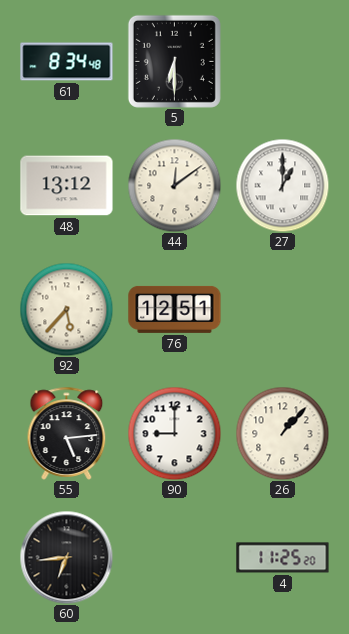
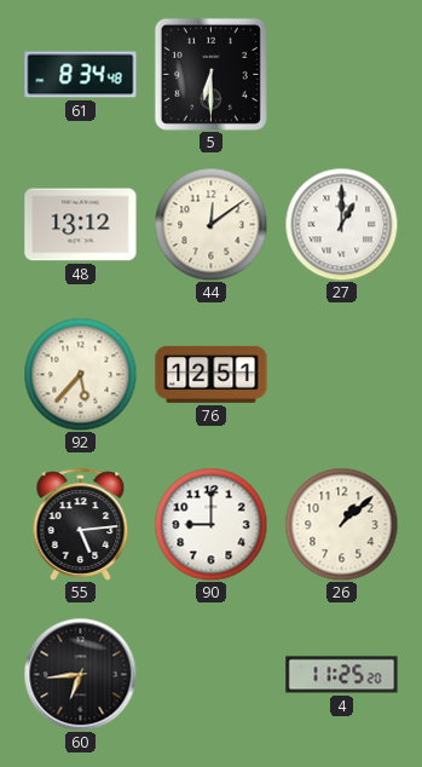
26: 1:07 -> 1:08
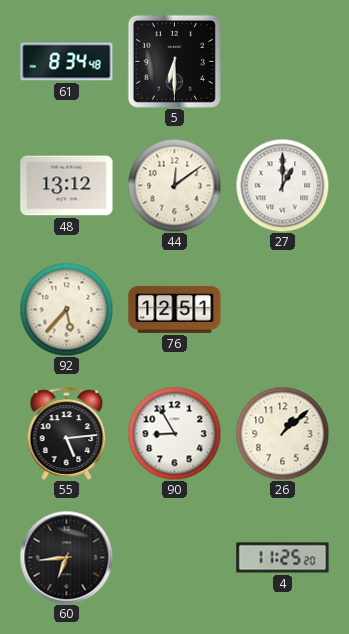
90: 9:00 -> 8:55
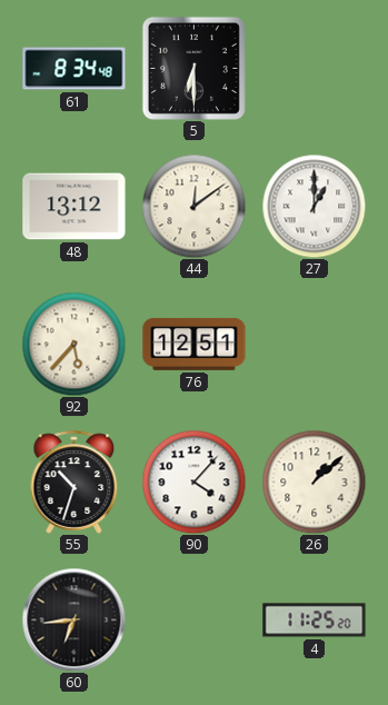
55: 5:14 -> 10:33
90: 8:55 -> 4:07
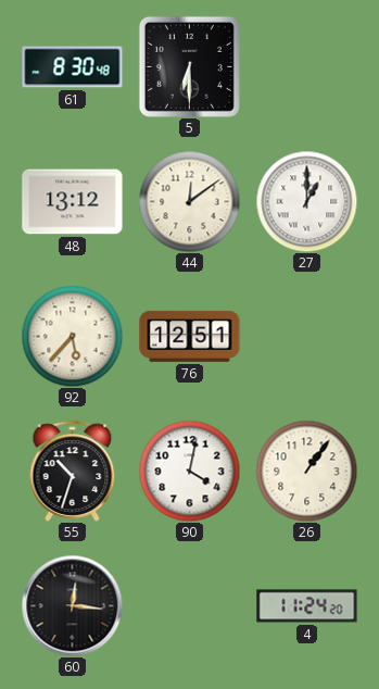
61: 8:34 -> 8:30
90: 4:07 -> 4:02
26: 1:08 -> 1:06
60: 6:44 -> 12:16
4: 11:25 -> 11:24
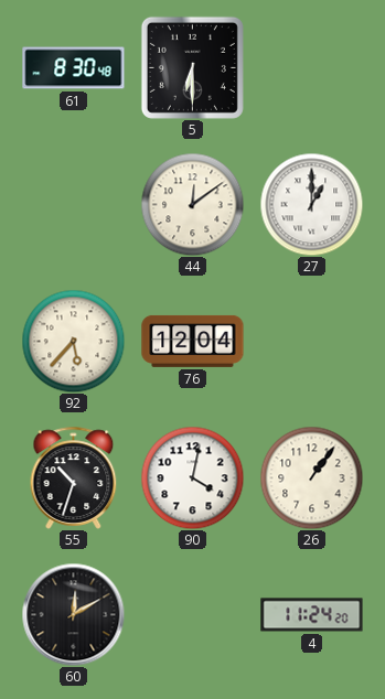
48: 13:12 -> none
76: 12:51 -> 12:04
60: 12:16 -> 12:10
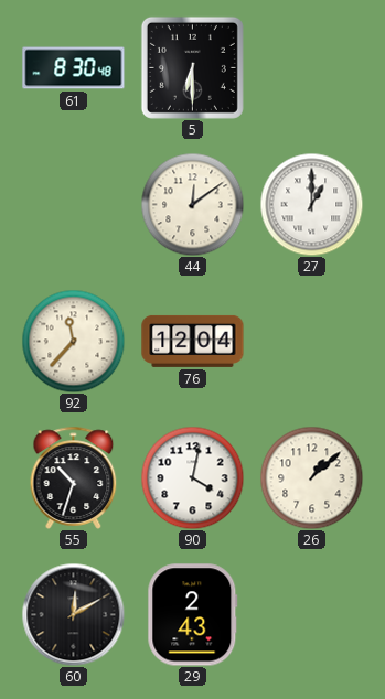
92: 5:37 -> 11:37
26: 1:06 -> 1:08
29: none -> 2:43
4: 11:24 -> none
